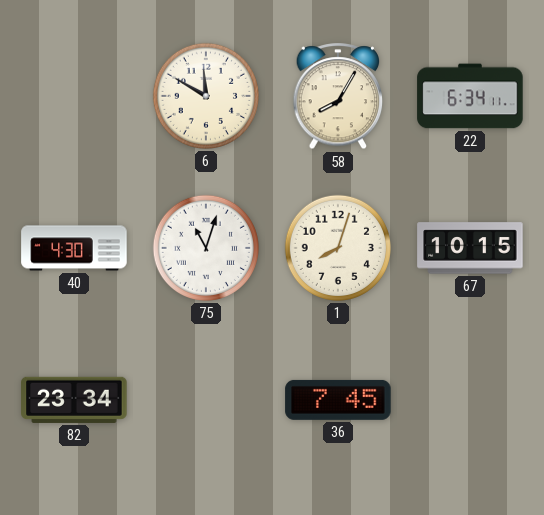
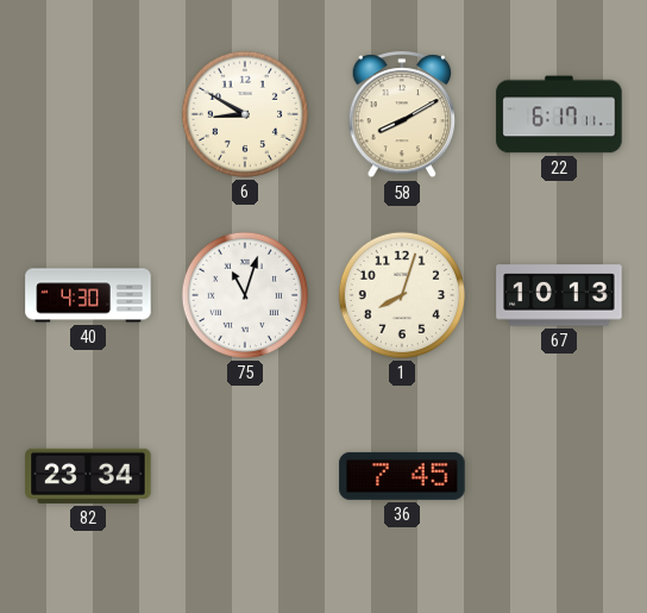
6: 11:50 -> 8:50
58: 8:05 -> 8:10
22: 6:34 -> 6:17
67: 10:15 -> 10:13
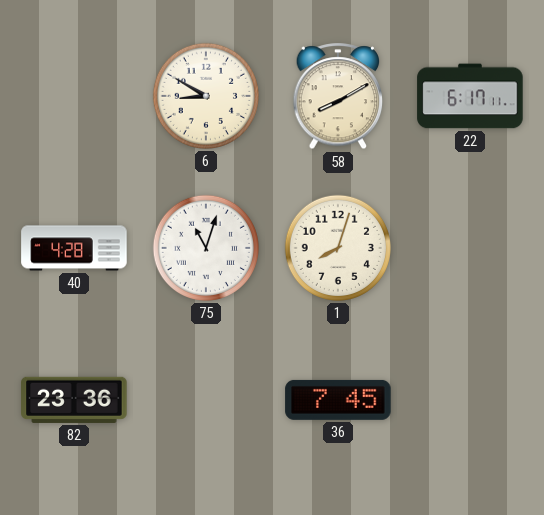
40: 4:30 -> 4:28
67: 10:13 -> none
82: 23:34 -> 23:36
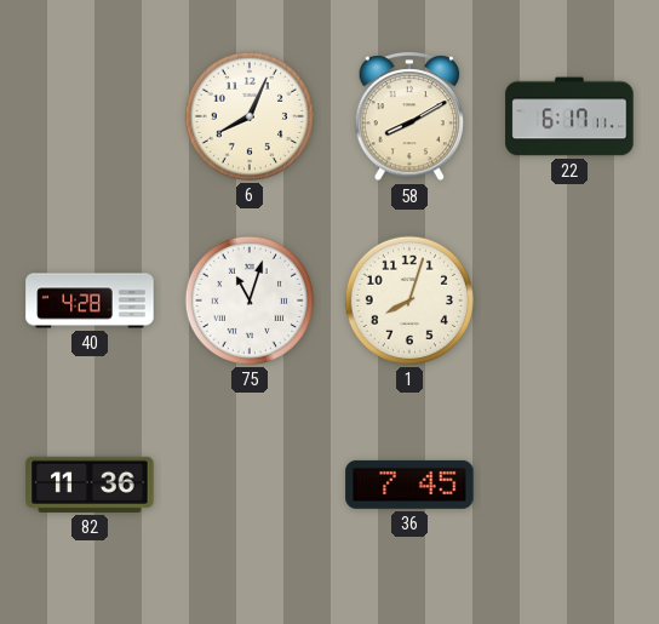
6: 8:50 -> 8:04
82: 23:36 -> 11:36
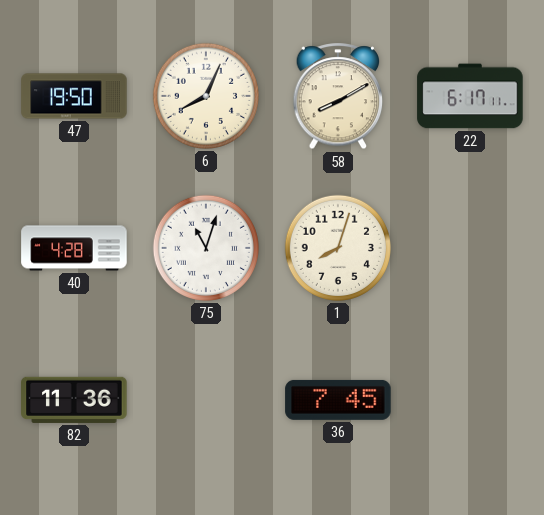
47: none -> 19:50
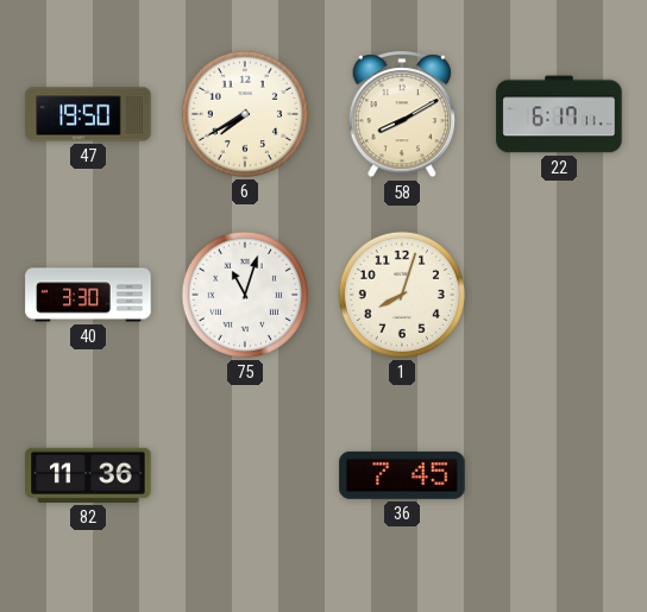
6: 8:04 -> 7:40
40: 4:28 -> 3:30
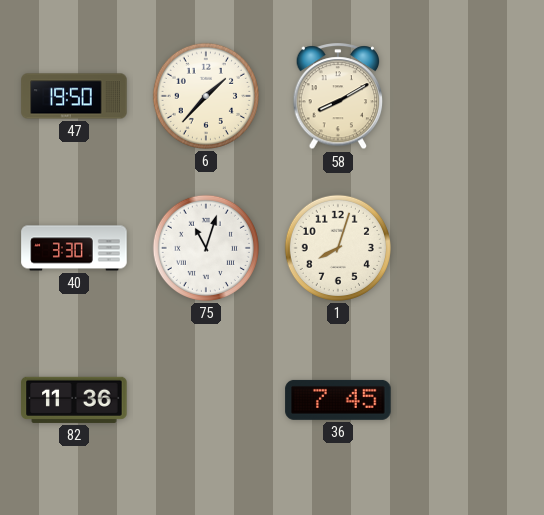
6: 7:40 -> 1:37
22: 6:17 -> none
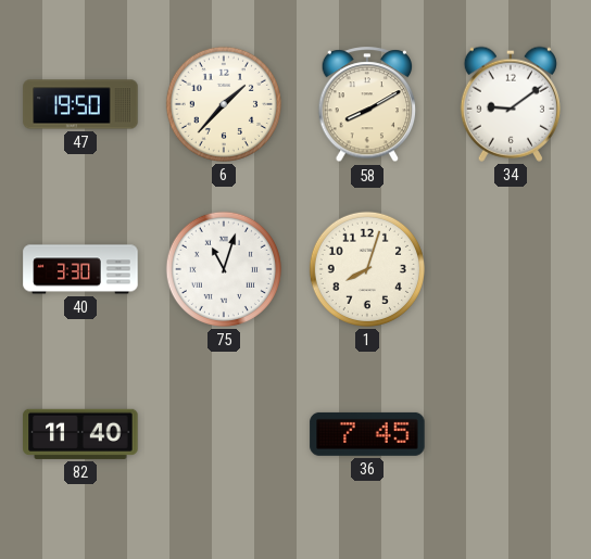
34: none -> 9:09
82: 11:36 -> 11:40
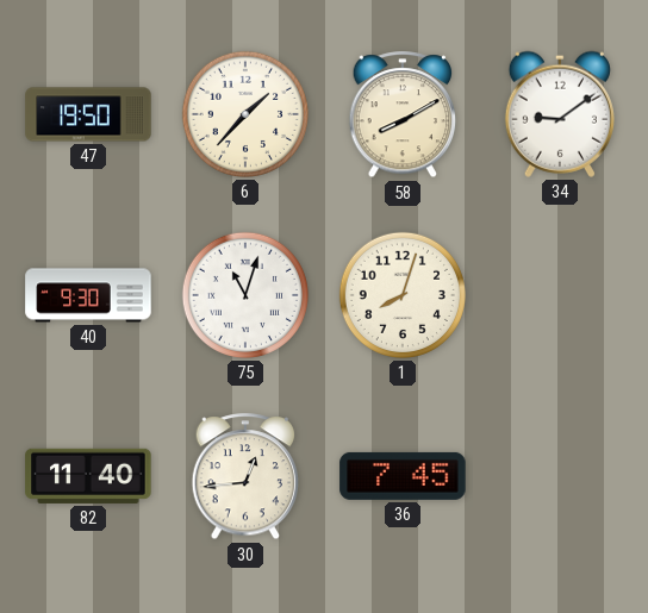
40: 3:30 -> 9:30
30: none -> 12:44
